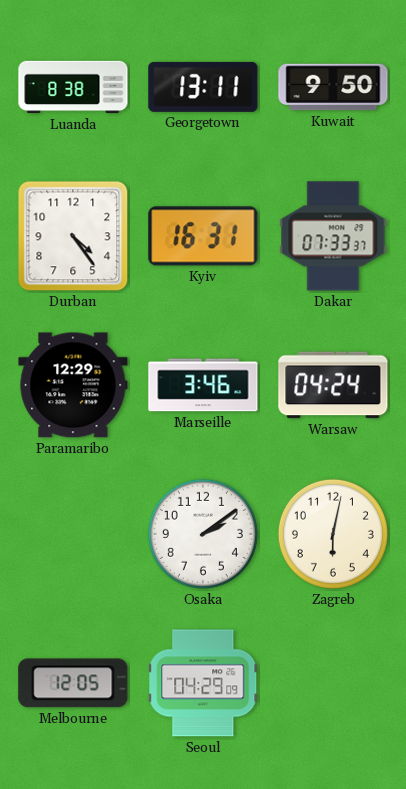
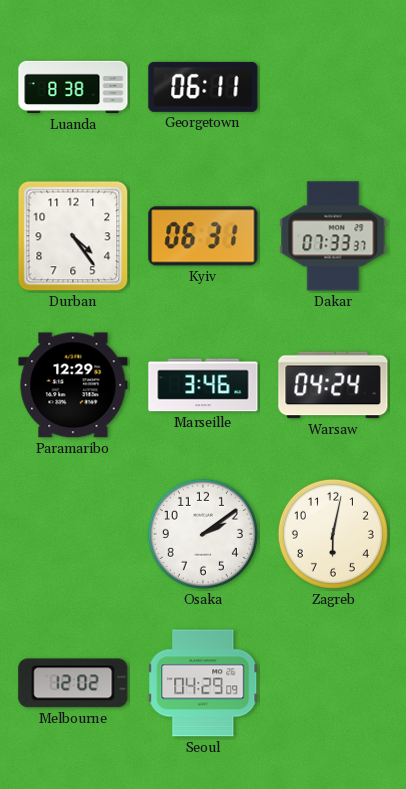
Georgetown: 13:11 -> 06:11
Kuwait: 9:50 -> none
Kyiv: 16:31 -> 06:31
Melbourne: 12:05 -> 12:02
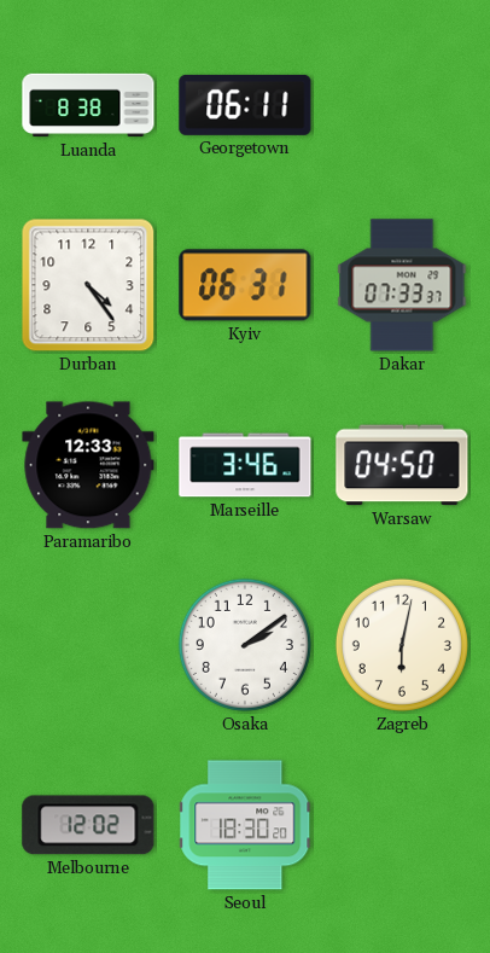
Paramaribo: 12:29 -> 12:33
Warsaw: 04:24 -> 04:50
Seoul: 04:29 -> 18:30
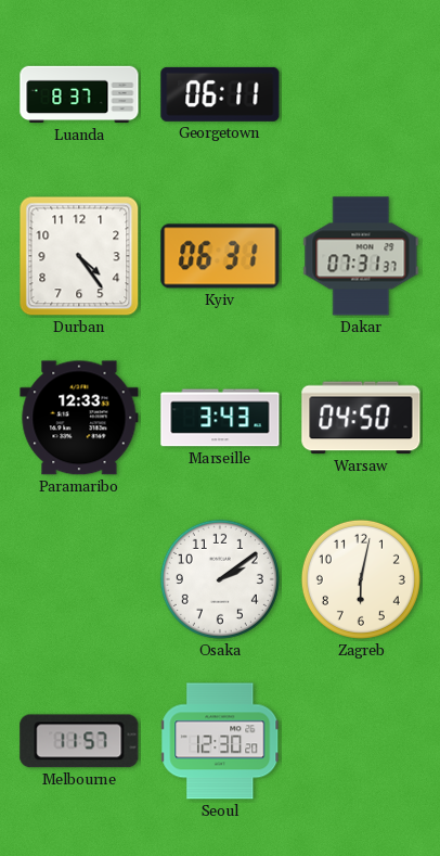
Luanda: 8:38 -> 8:37
Dakar: 07:33 -> 07:31
Marseille: 3:46 -> 3:43
Melbourne: 12:02 -> 11:57
Seoul: 18:30 -> 12:30
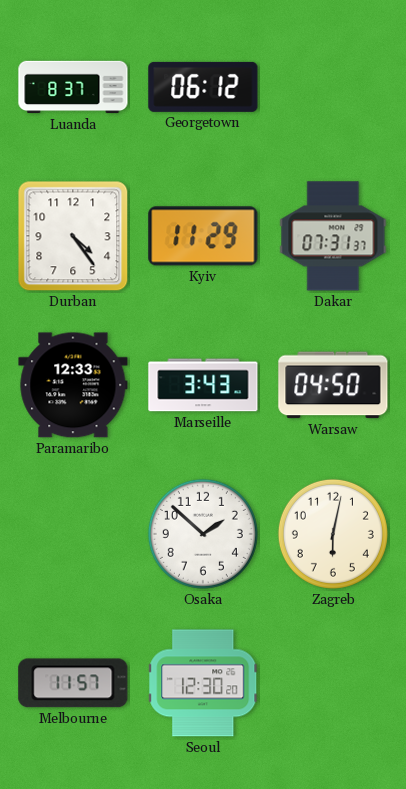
Georgetown: 06:11 -> 06:12
Kyiv: 06:31 -> 11:29
Osaka: 2:09 -> 1:52
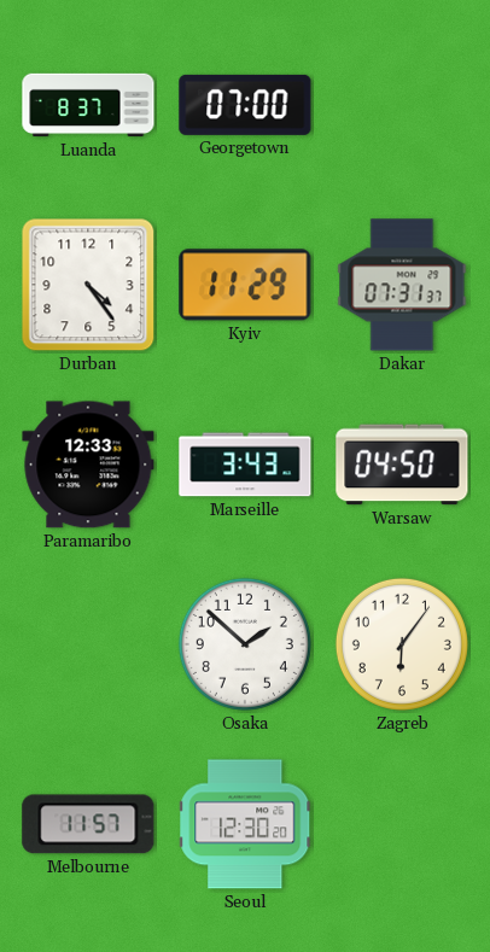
Georgetown: 06:12 -> 07:00
Zagreb: 6:02 -> 6:06
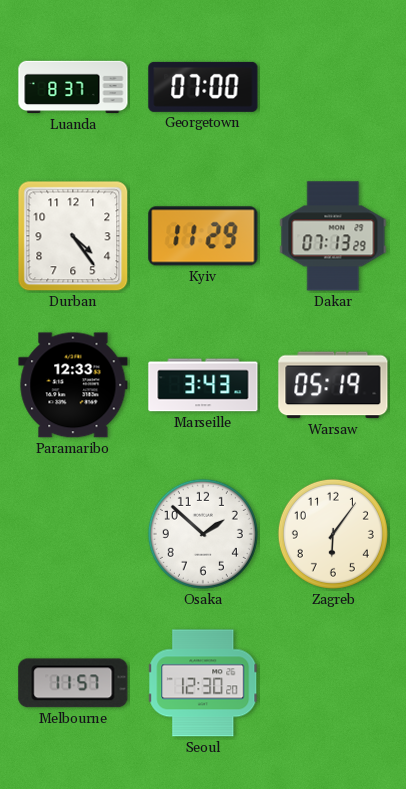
Dakar: 07:31 -> 07:13
Warsaw: 04:50 -> 05:19
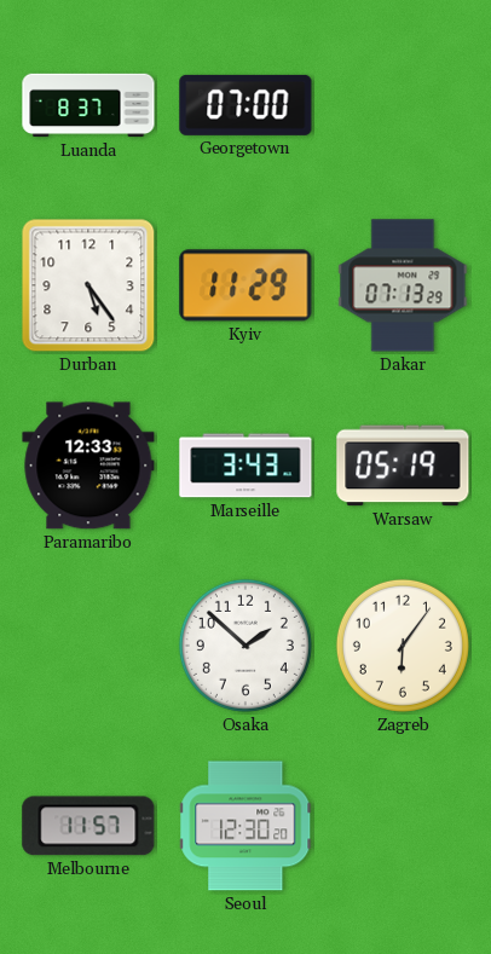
Durban: 4:24 -> 5:24
